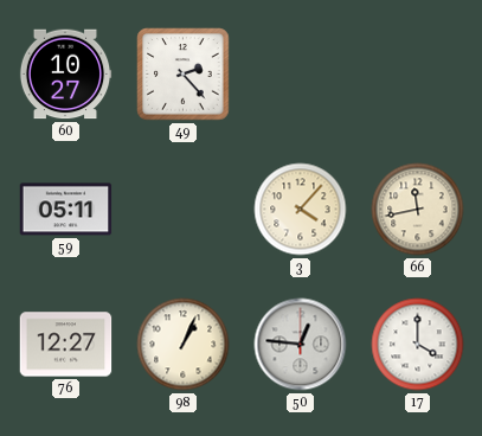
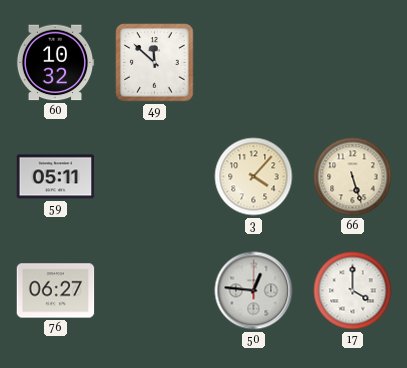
60: 10:27 -> 10:32
49: 2:23 -> 11:52
66: 11:43 -> 5:27
76: 12:27 -> 06:27
98: 1:04 -> none
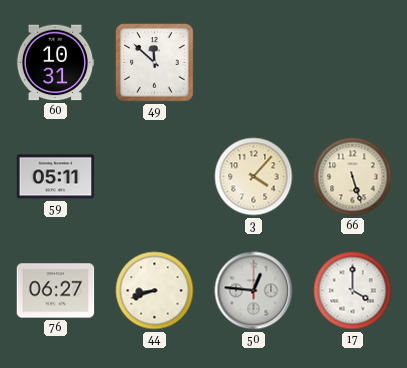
60: 10:32 -> 10:31
44: none -> 8:42
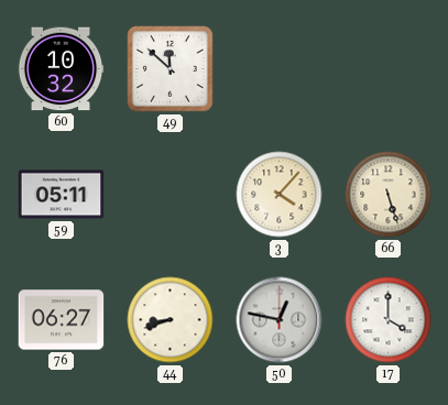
60: 10:31 -> 10:32
50: 12:46 -> 12:47
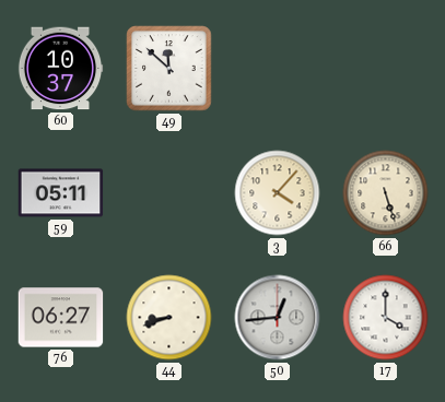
60: 10:32 -> 10:37
50: 12:47 -> 12:44
